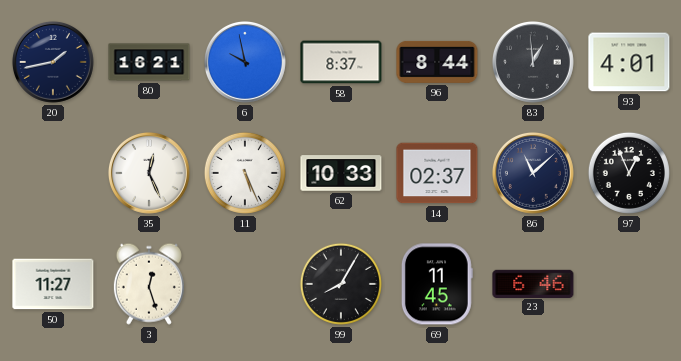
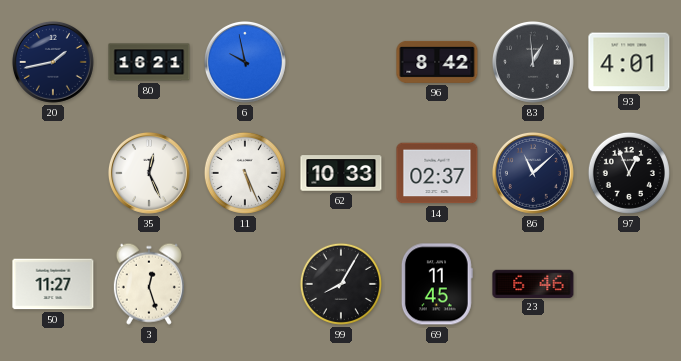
58: 8:37 -> none
96: 8:44 -> 8:42
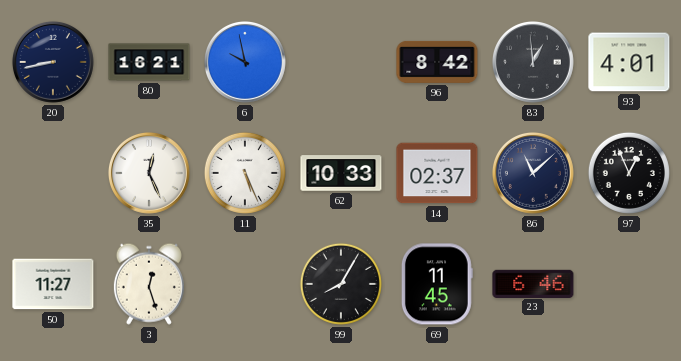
20: 1:43 -> 8:43
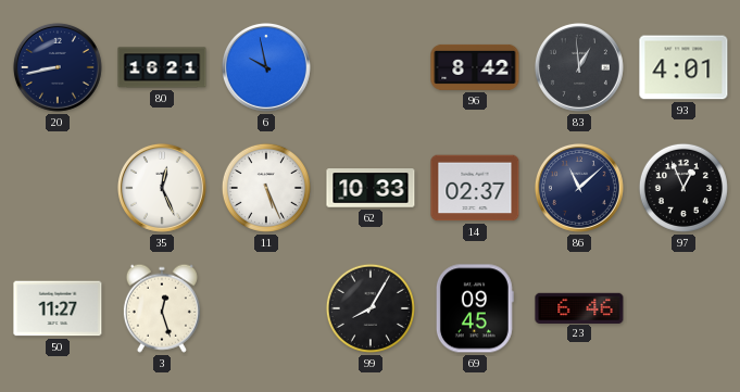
69: 11:45 -> 09:45
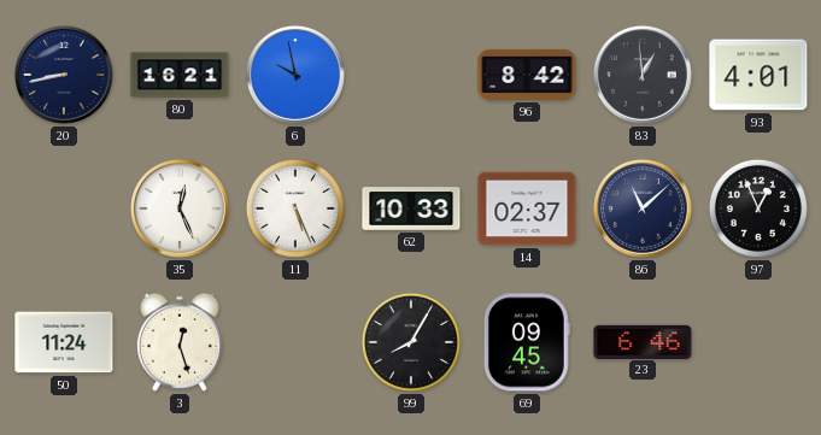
50: 11:27 -> 11:24
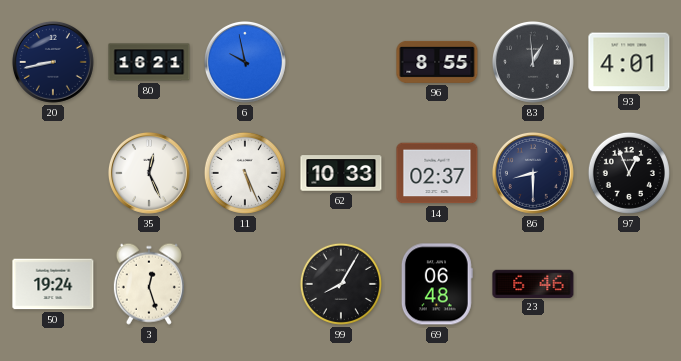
96: 8:42 -> 8:55
86: 11:08 -> 8:30
50: 11:24 -> 19:24
69: 09:45 -> 06:48
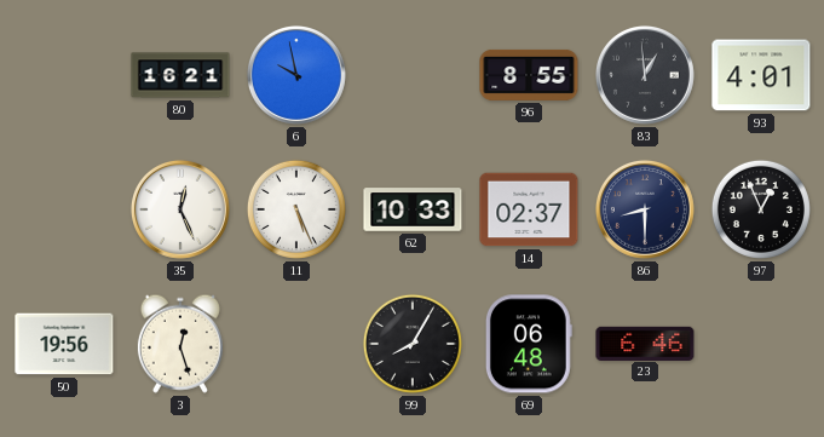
20: 8:43 -> none
50: 19:24 -> 19:56
